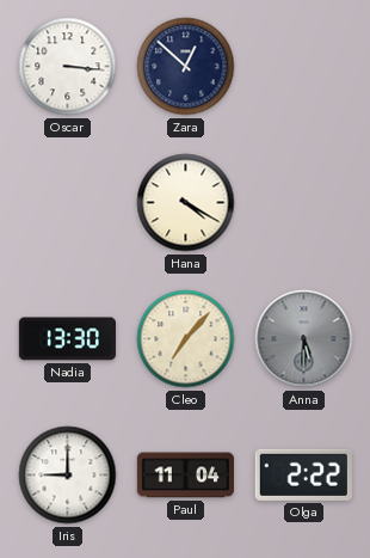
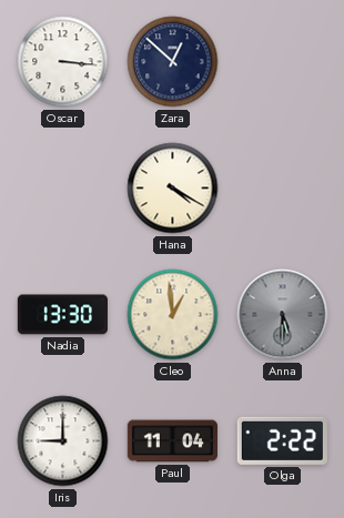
Cleo: 7:07 -> 12:59
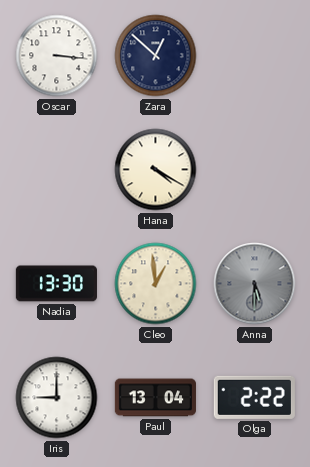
Paul: 11:04 -> 13:04
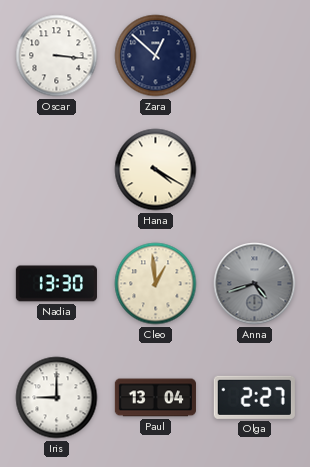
Anna: 5:30 -> 4:42
Olga: 2:22 -> 2:27
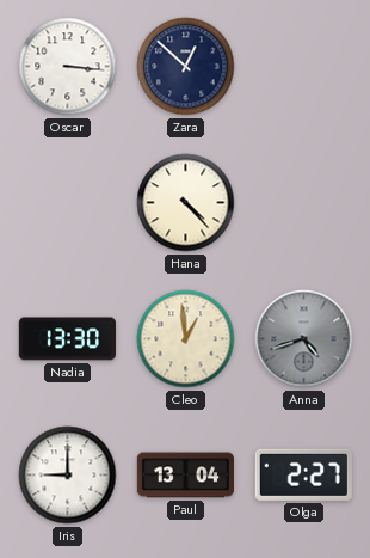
Hana: 4:20 -> 4:23
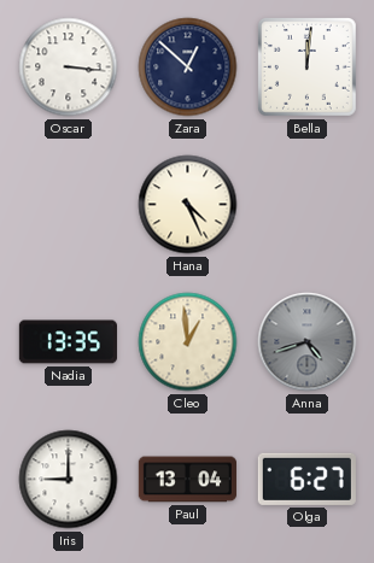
Bella: none -> 12:01
Hana: 4:23 -> 4:26
Nadia: 13:30 -> 13:35
Olga: 2:27 -> 6:27
